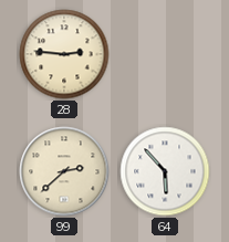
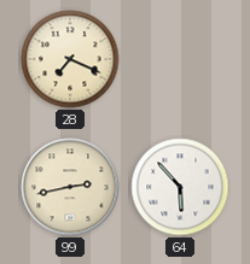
28: 2:46 -> 7:19
99: 2:38 -> 2:43
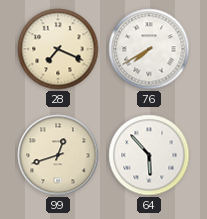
76: none -> 7:40
99: 2:43 -> 12:42
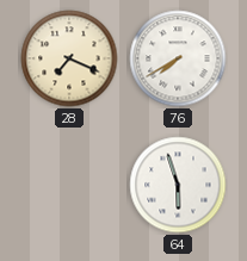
99: 12:42 -> none
64: 5:53 -> 5:57
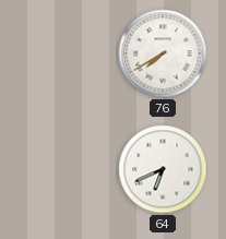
28: 7:19 -> none
64: 5:57 -> 6:41
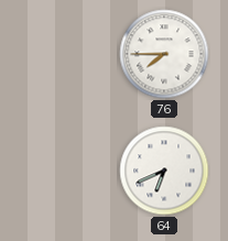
76: 7:40 -> 7:45
